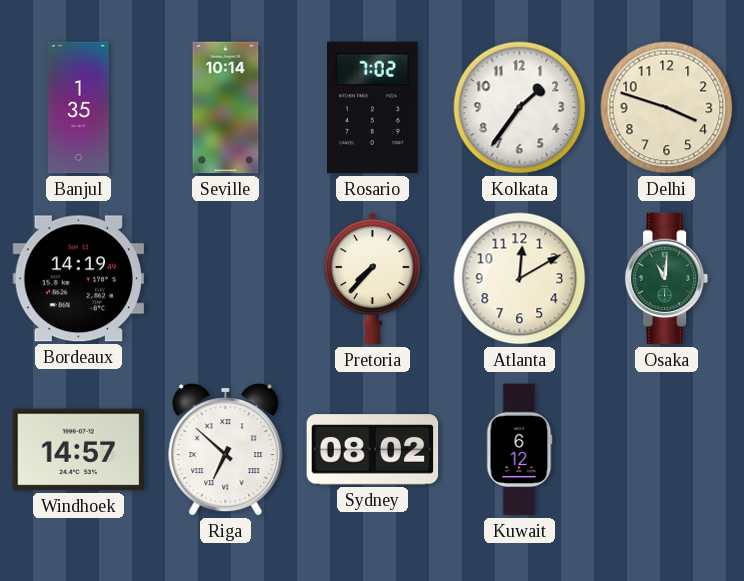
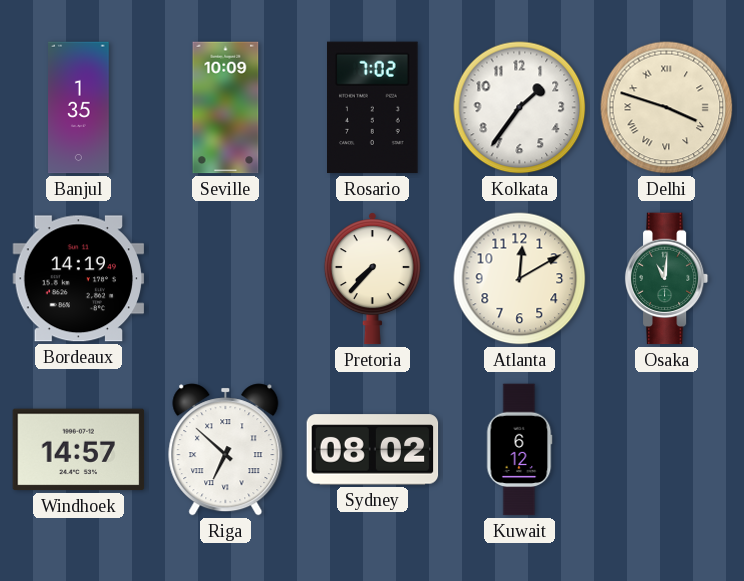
Seville: 10:14 -> 10:09
Delhi numerals: Arabic -> Roman
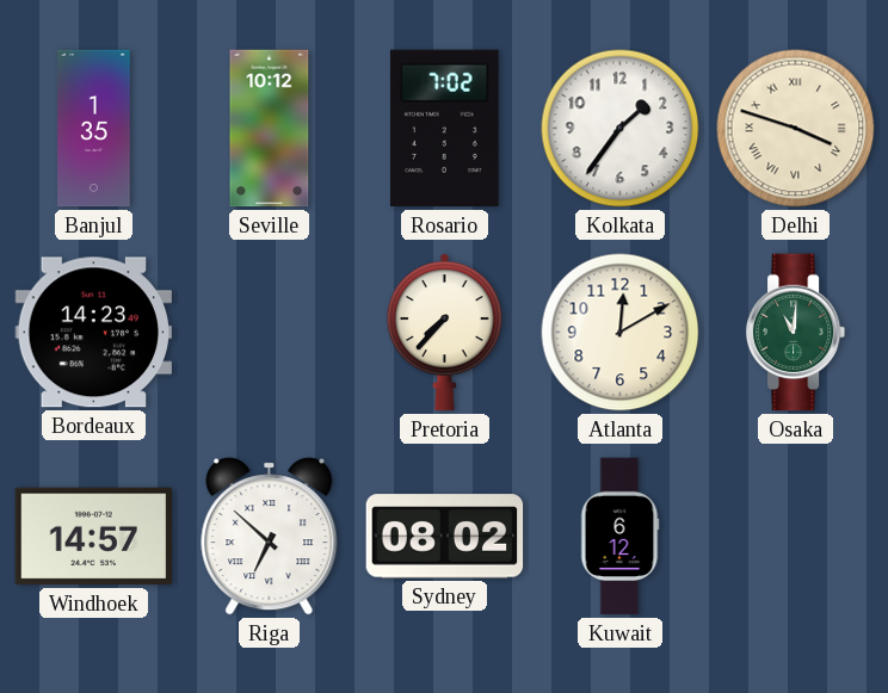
Seville: 10:09 -> 10:12
Bordeaux: 14:19 -> 14:23
